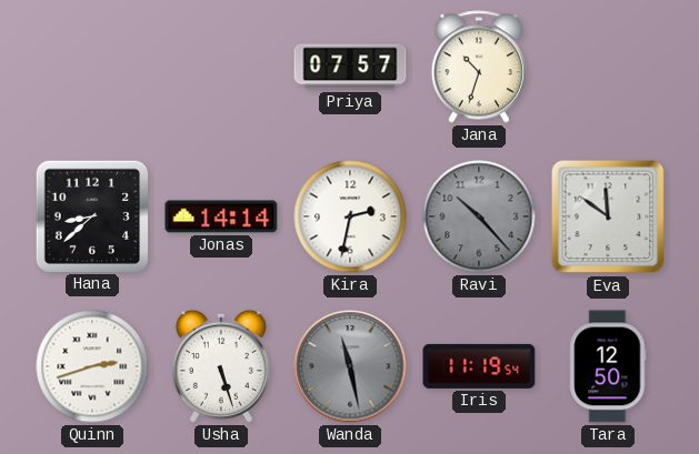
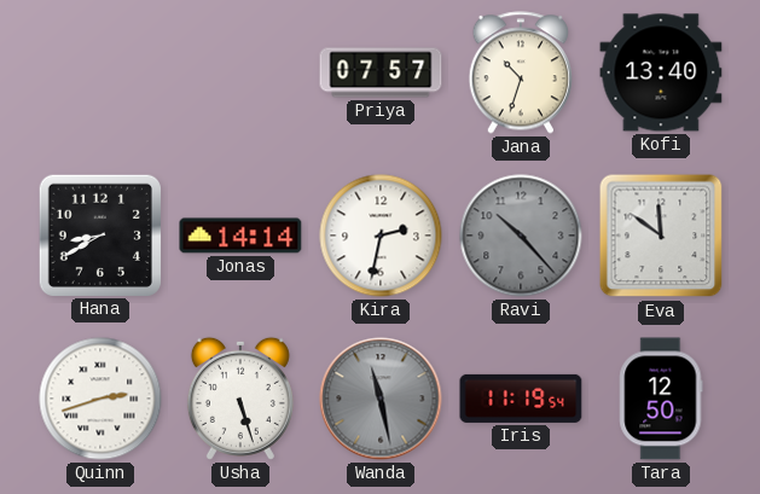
Kofi: none -> 13:40
Hana: 8:38 -> 8:40
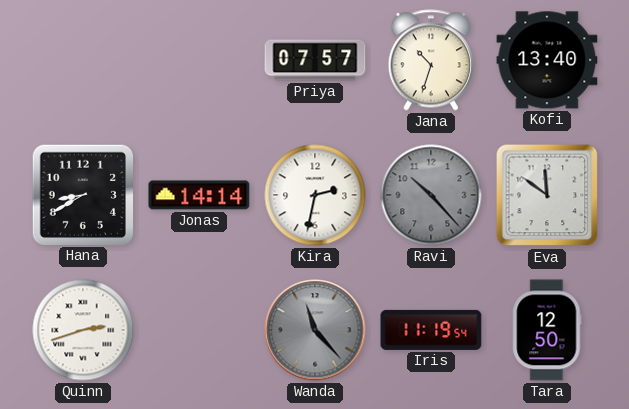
Usha: 5:27 -> none
Wanda: 11:28 -> 11:23
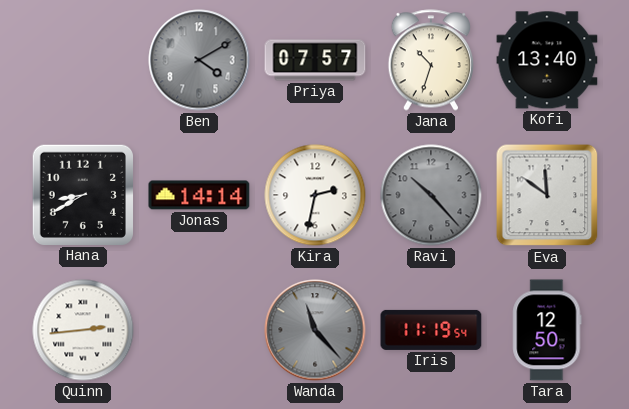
Ben: none -> 4:10
Quinn: 2:42 -> 2:44
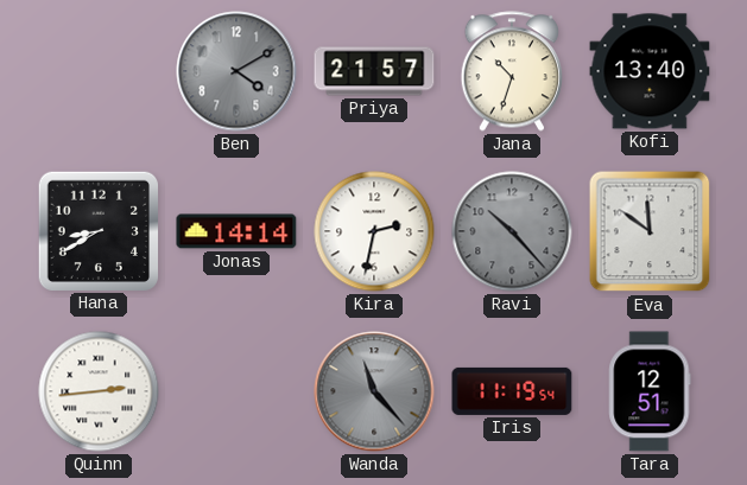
Priya: 07:57 -> 21:57
Tara: 12:50 -> 12:51
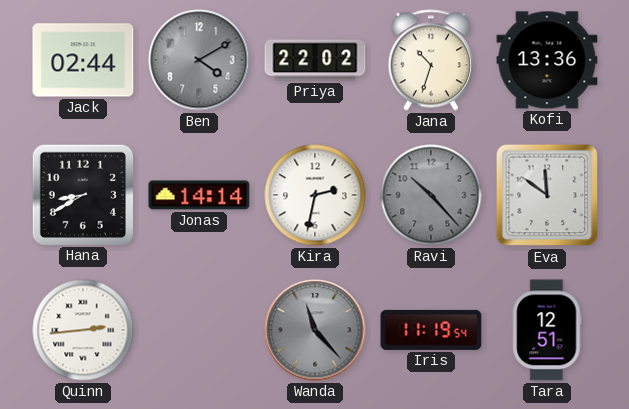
Jack: none -> 02:44
Priya: 21:57 -> 22:02
Kofi: 13:40 -> 13:36
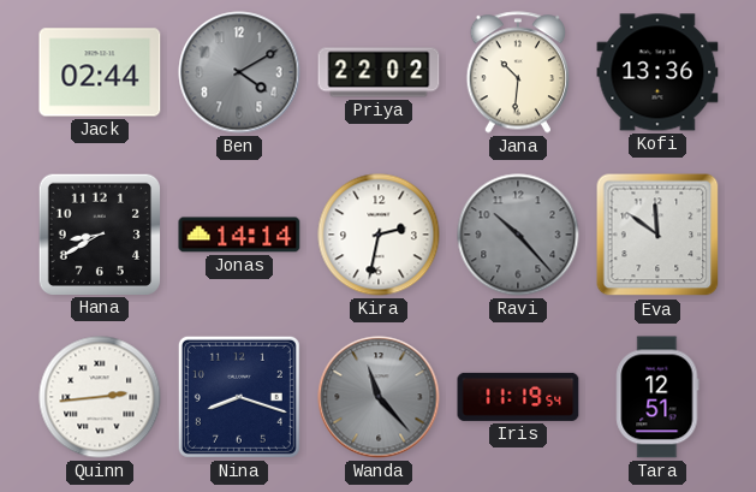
Jana: 10:33 -> 10:31
Nina: none -> 8:18
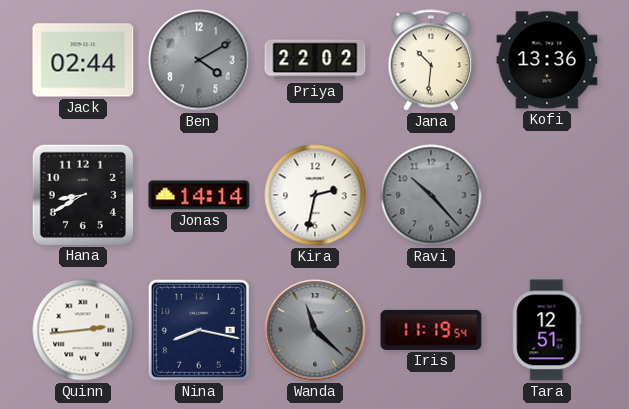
Eva: 11:51 -> none
Nina: 8:18 -> 8:17
Wanda: 11:23 -> 11:22
